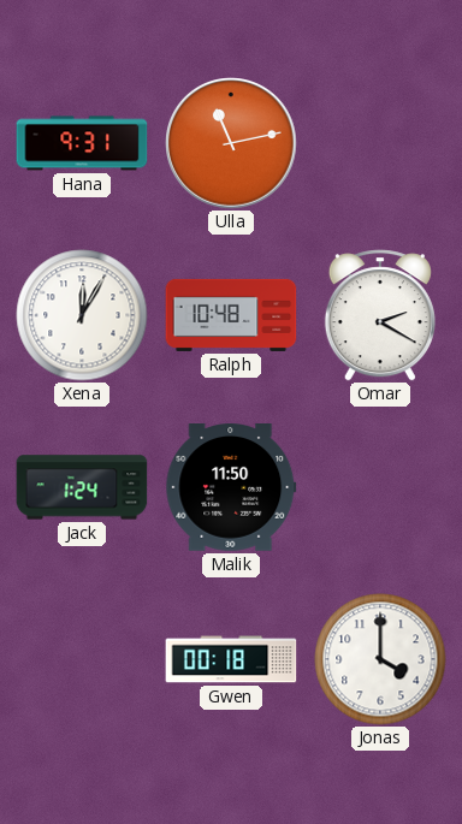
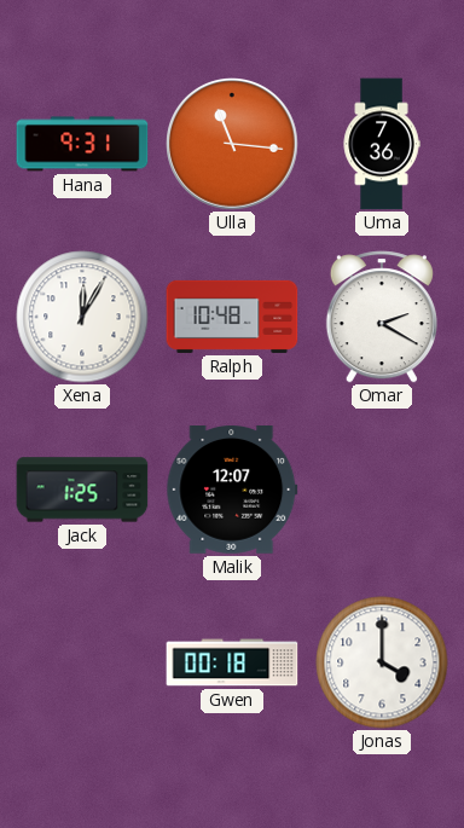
Ulla: 11:13 -> 11:16
Uma: none -> 7:36
Jack: 1:24 -> 1:25
Malik: 11:50 -> 12:07
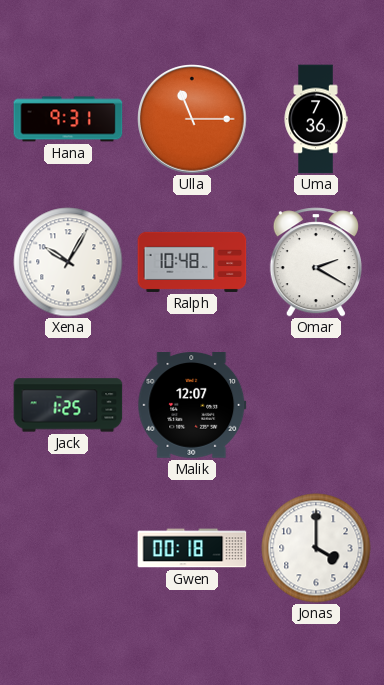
Ulla: 11:16 -> 11:15
Xena: 12:05 -> 10:05
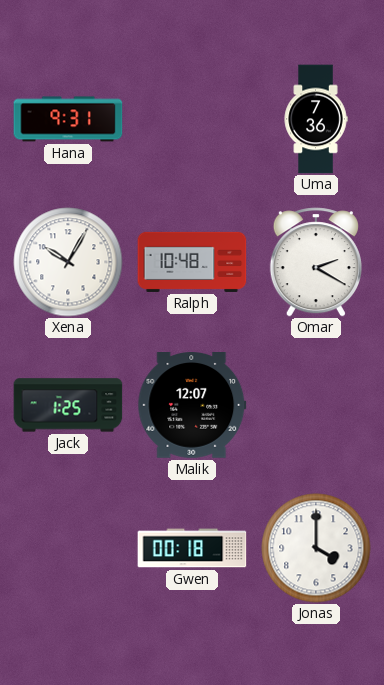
Ulla: 11:15 -> none
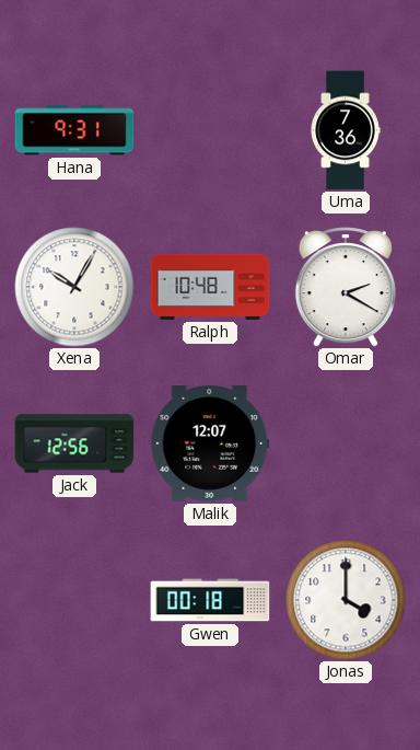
Jack: 1:25 -> 12:56
